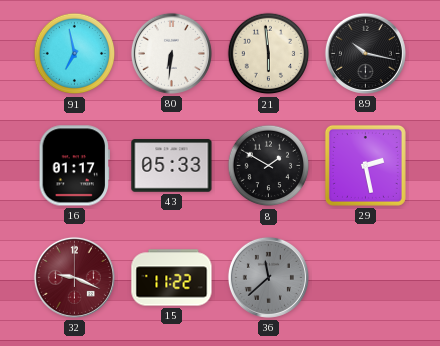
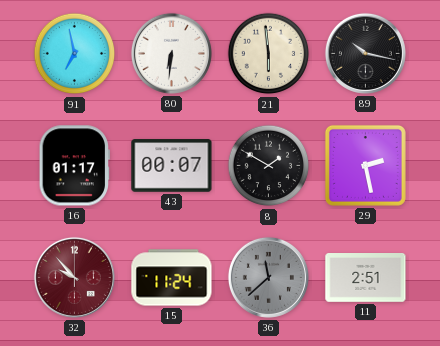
43: 05:33 -> 00:07
32: 9:19 -> 9:53
15: 11:22 -> 11:24
11: none -> 2:51
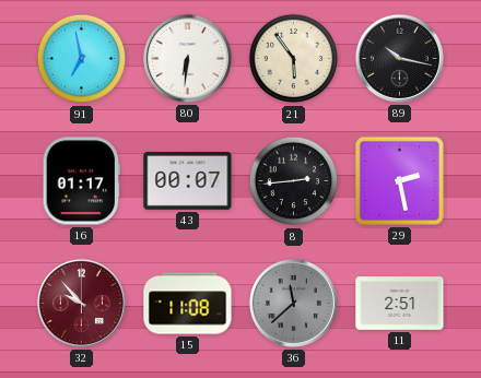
21: 5:59 -> 5:54
8: 1:50 -> 2:44
15: 11:24 -> 11:08
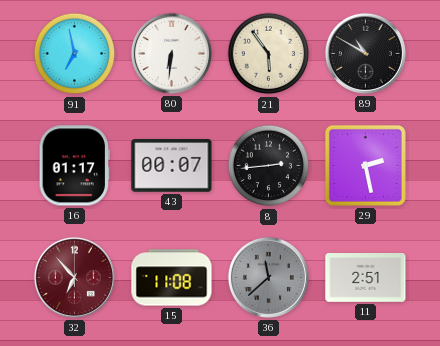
89: 10:17 -> 10:50
32: 9:53 -> 6:53
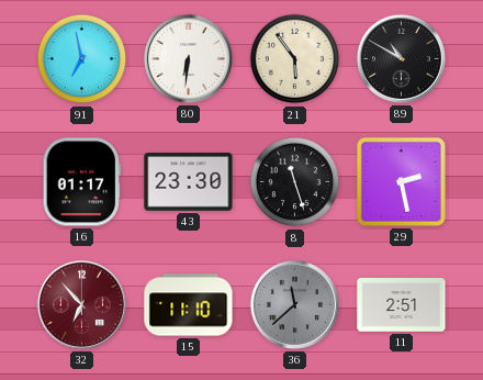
43: 00:07 -> 23:30
8: 2:44 -> 11:27
15: 11:08 -> 11:10
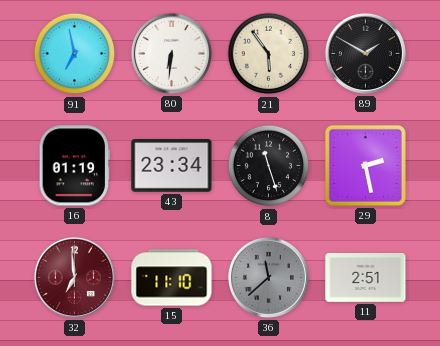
89: 10:50 -> 1:50
16: 01:17 -> 01:19
43: 23:30 -> 23:34
32: 6:53 -> 6:59
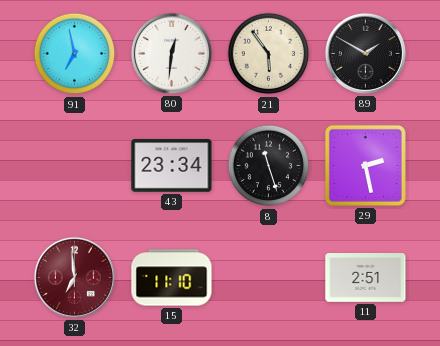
80: 6:31 -> 12:31
16: 01:19 -> none
36: 11:38 -> none
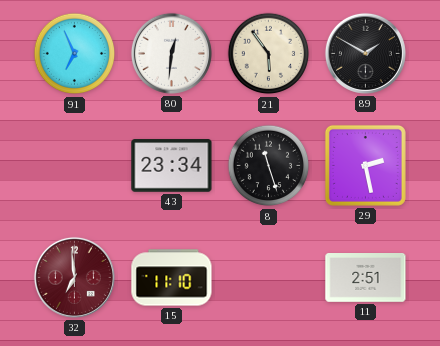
91: 6:58 -> 6:56
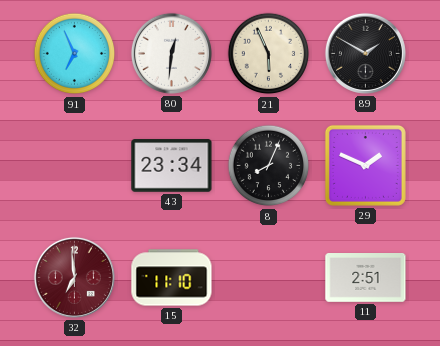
21: 5:54 -> 5:56
8: 11:27 -> 8:04
29: 2:28 -> 1:49
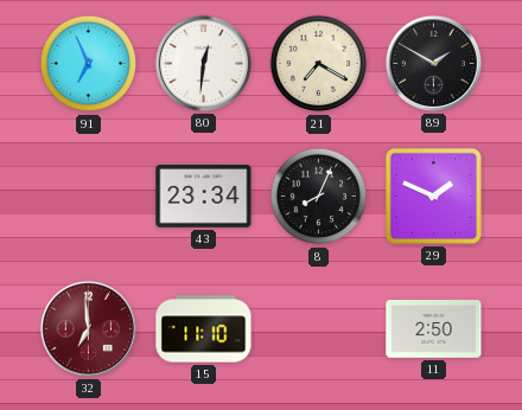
21: 5:56 -> 7:20
11: 2:51 -> 2:50
